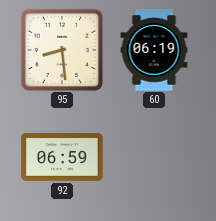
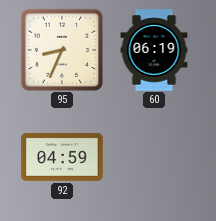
95: 8:29 -> 8:34
92: 06:59 -> 04:59
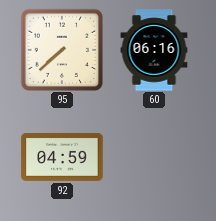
95: 8:34 -> 7:38
60: 06:19 -> 06:16
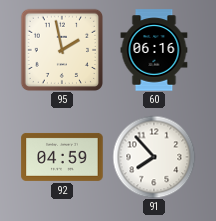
95: 7:38 -> 1:58
91: none -> 7:53
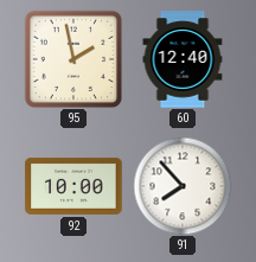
60: 06:16 -> 12:40
92: 04:59 -> 10:00
